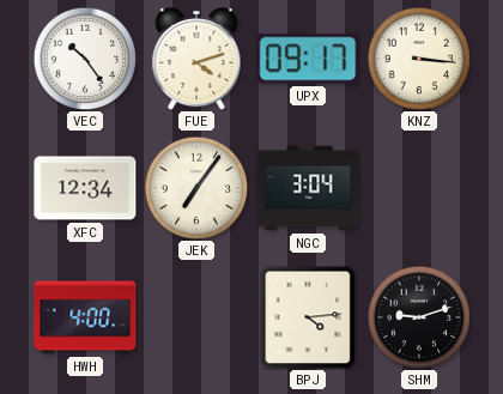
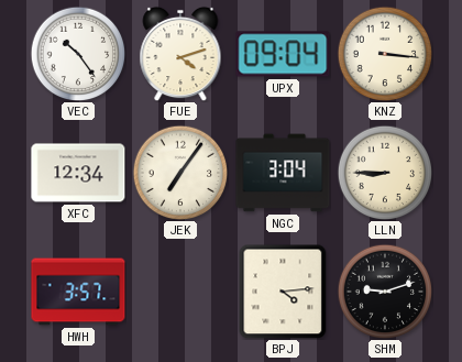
UPX: 09:17 -> 09:04
LLN: none -> 8:45
HWH: 4:00 -> 3:57
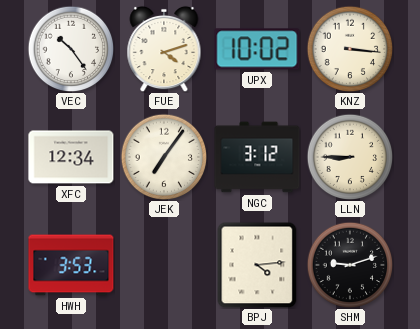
UPX: 09:04 -> 10:02
NGC: 3:04 -> 3:12
HWH: 3:57 -> 3:53
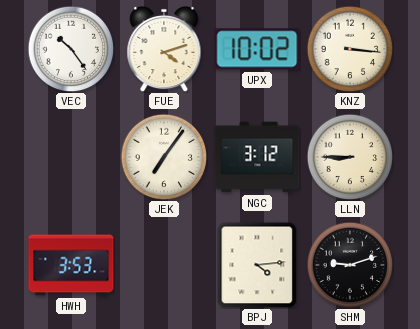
XFC: 12:34 -> none
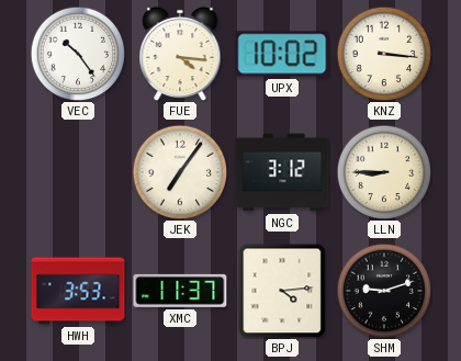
FUE: 4:12 -> 4:16
XMC: none -> 11:37
